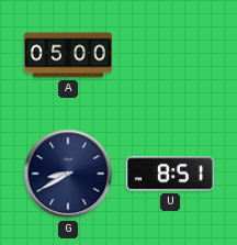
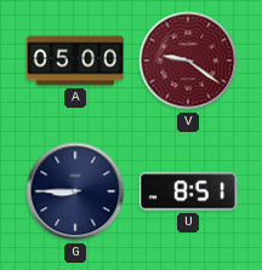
V: none -> 9:21
G: 8:40 -> 8:45
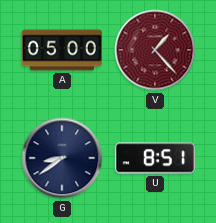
V: 9:21 -> 1:23
G: 8:45 -> 8:39
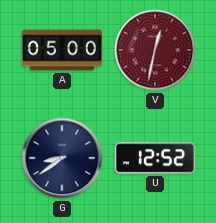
V: 1:23 -> 12:32
U: 8:51 -> 12:52
